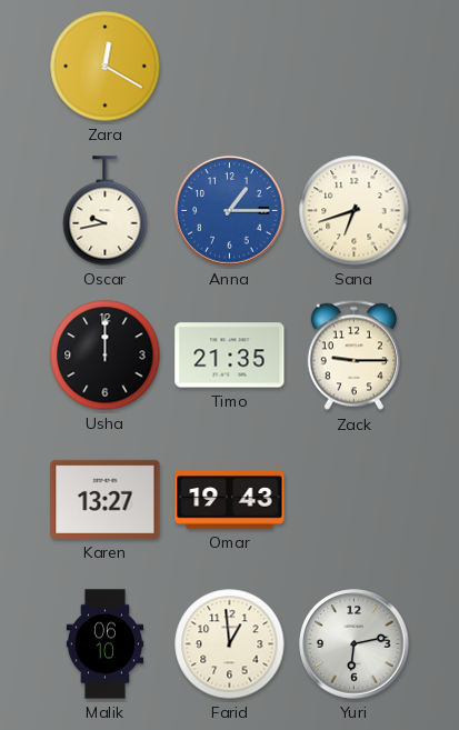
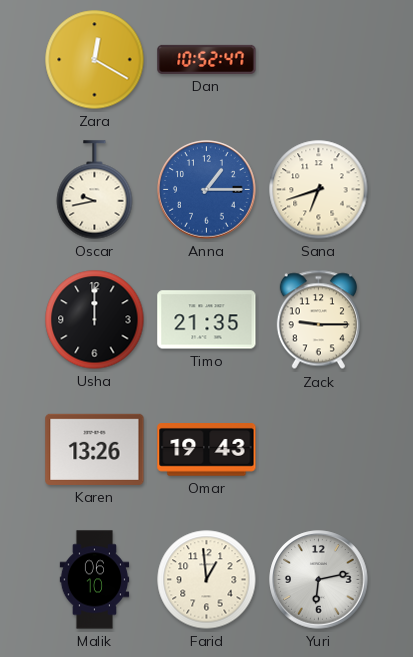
Dan: none -> 10:52
Karen: 13:27 -> 13:26
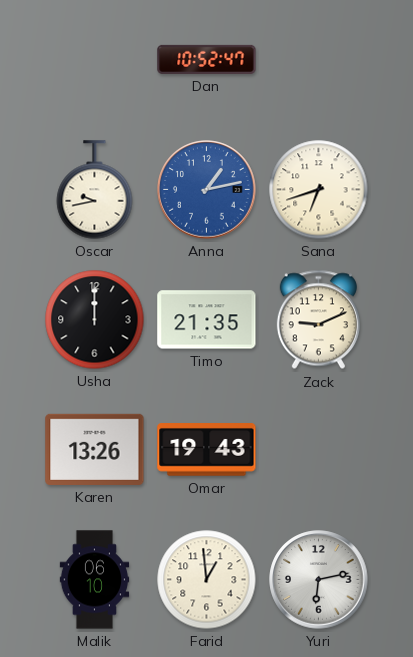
Zara: 12:20 -> none
Anna: 1:15 -> 1:13
Zack: 9:15 -> 9:11
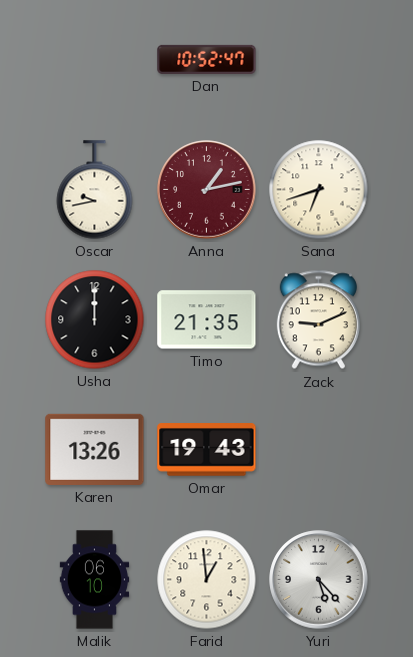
Anna dial: blue -> burgundy
Yuri: 6:13 -> 5:23
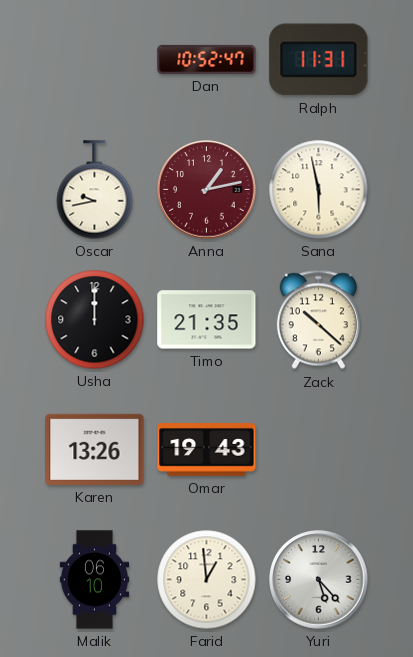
Ralph: none -> 11:31
Sana: 6:42 -> 5:58
Zack: 9:11 -> 10:22
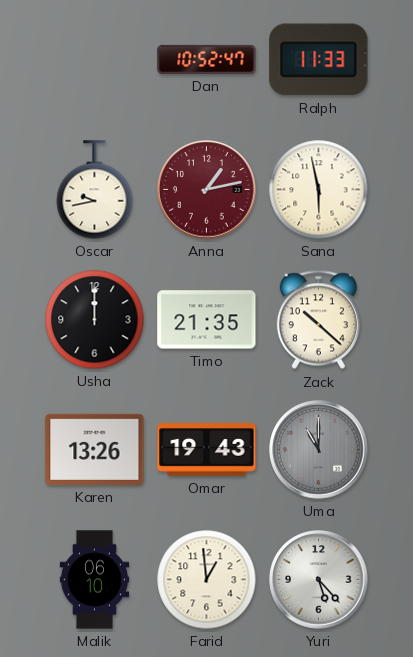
Ralph: 11:31 -> 11:33
Uma: none -> 11:00
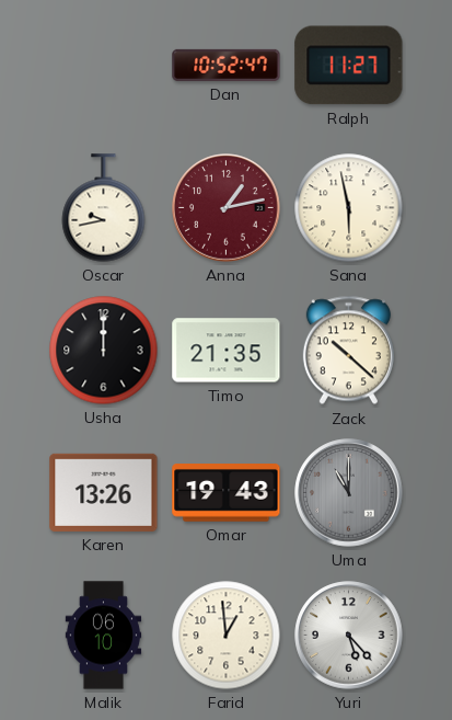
Ralph: 11:33 -> 11:27
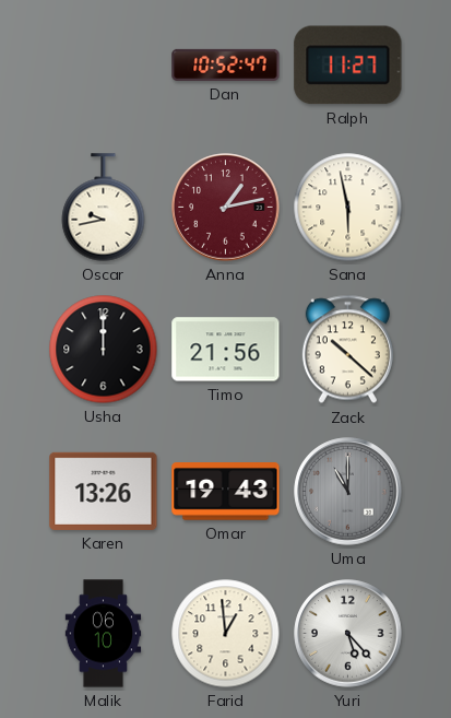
Timo: 21:35 -> 21:56
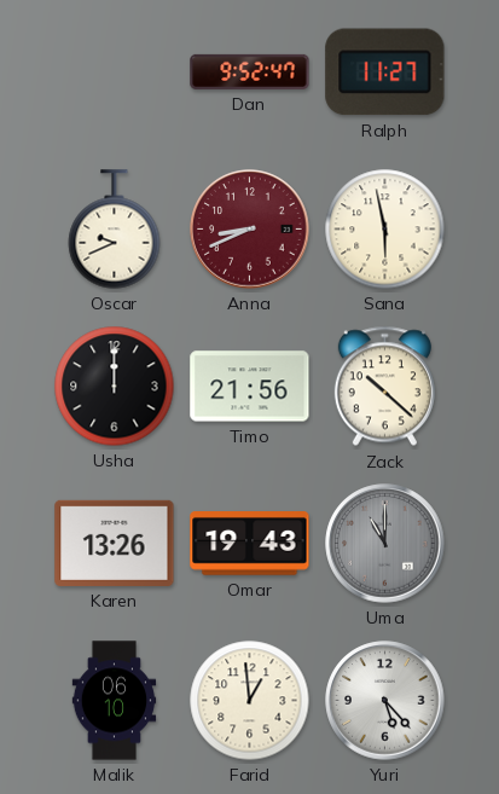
Dan: 10:52 -> 9:52
Oscar: 9:43 -> 9:41
Anna: 1:13 -> 8:41
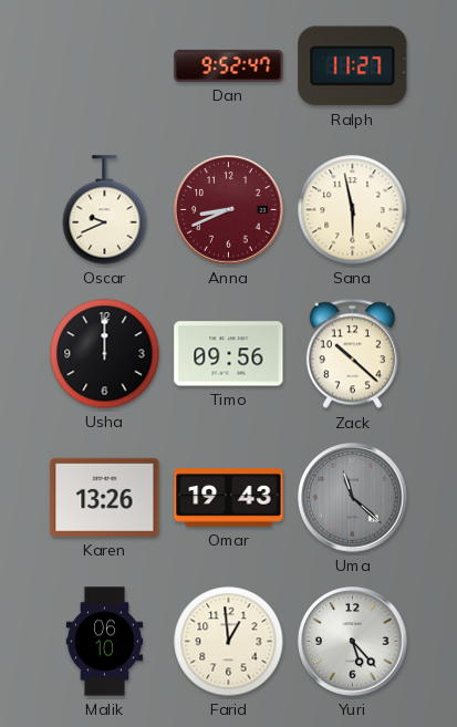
Timo: 21:56 -> 09:56
Uma: 11:00 -> 11:22
